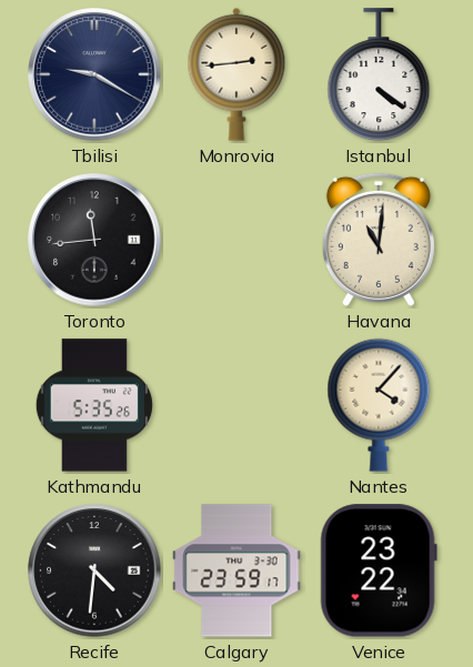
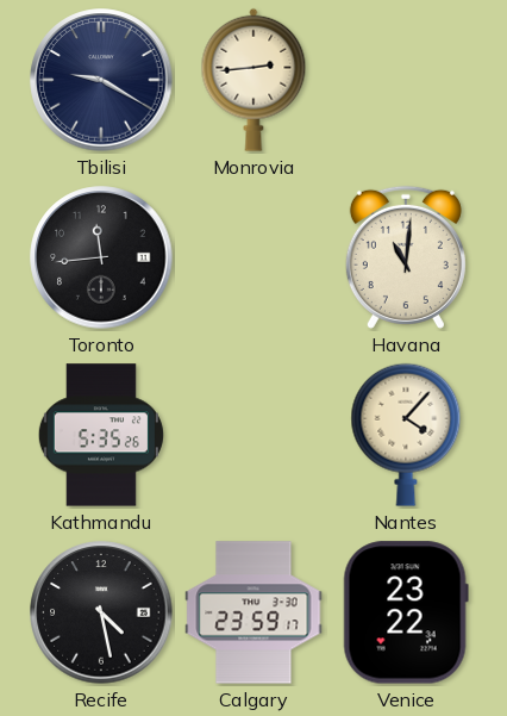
Istanbul: 4:21 -> none
Recife: 4:31 -> 4:28
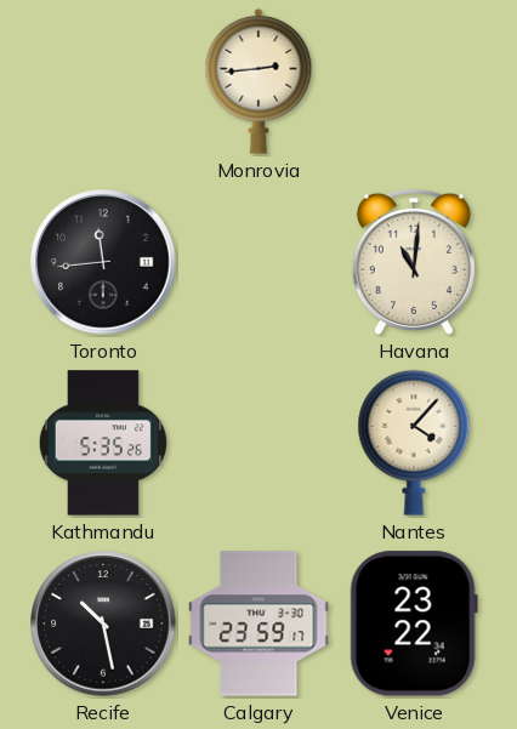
Tbilisi: 9:20 -> none
Recife: 4:28 -> 10:28
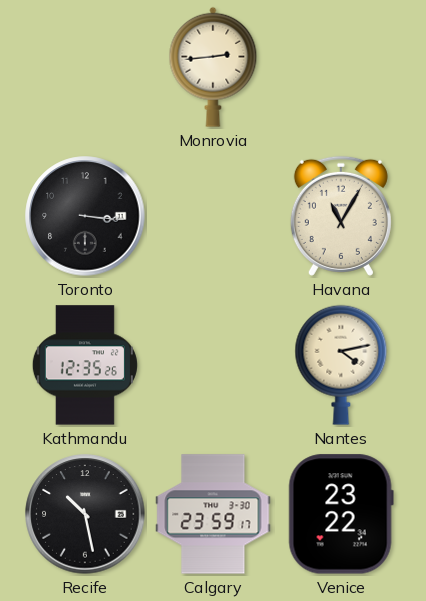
Toronto: 11:44 -> 3:16
Havana: 11:01 -> 11:05
Kathmandu: 5:35 -> 12:35
Nantes: 4:07 -> 4:13
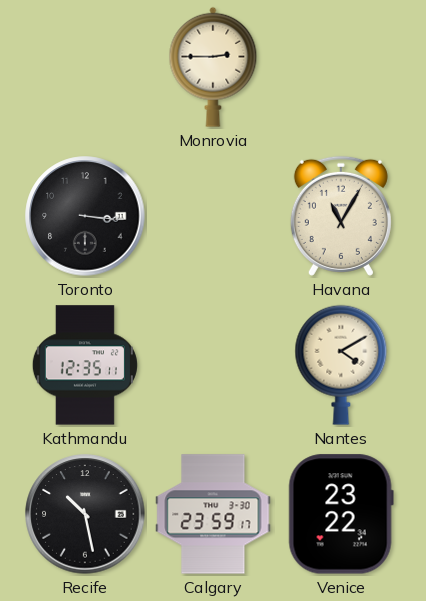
Monrovia: 2:44 -> 2:45
Kathmandu: 12:35:26 -> 12:35:11
Nantes: 4:13 -> 4:10
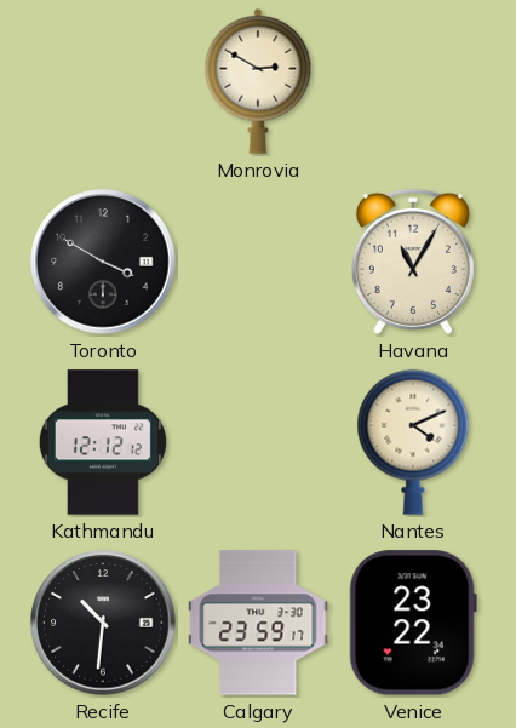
Monrovia: 2:45 -> 2:50
Toronto: 3:16 -> 3:50
Kathmandu: 12:35 -> 12:12
Nantes: 4:10 -> 4:11
Recife: 10:28 -> 10:31
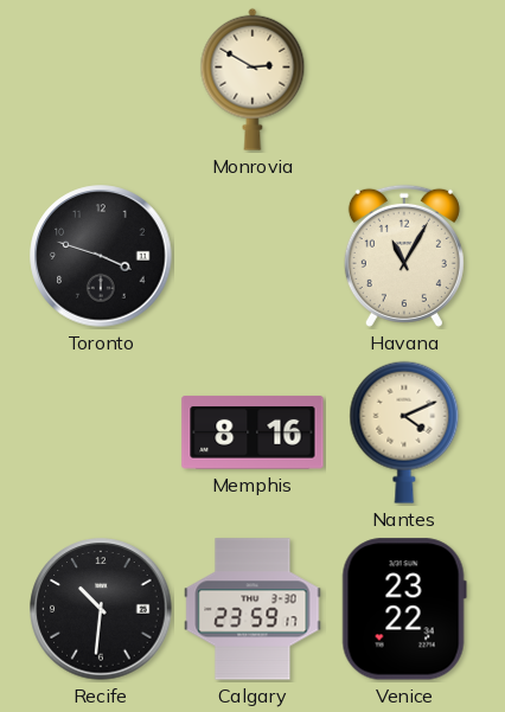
Toronto: 3:50 -> 3:48
Kathmandu: 12:12 -> none
Memphis: none -> 8:16
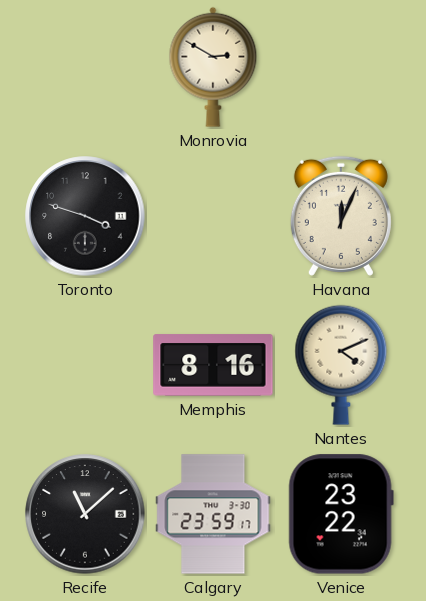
Havana: 11:05 -> 12:04
Recife: 10:31 -> 11:08
